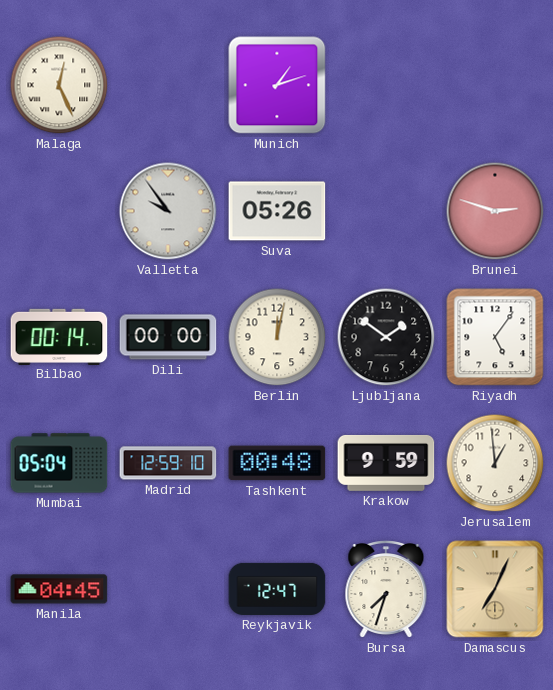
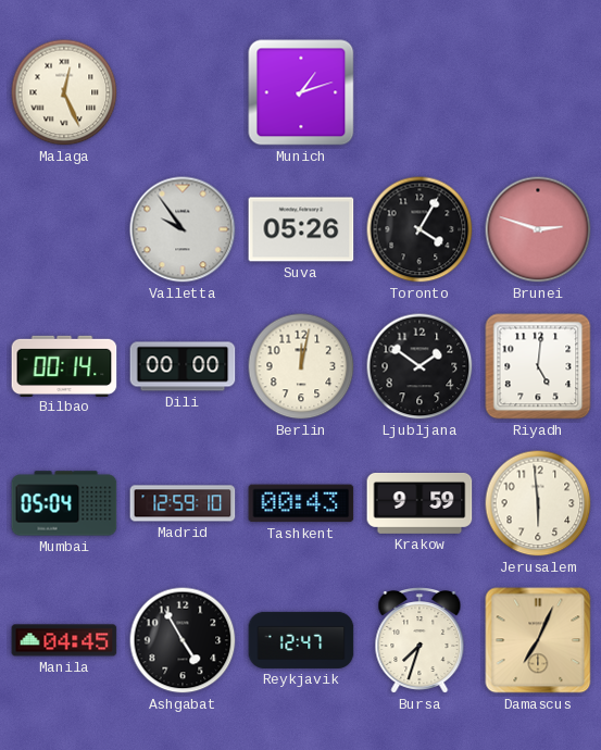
Toronto: none -> 4:05
Riyadh: 5:06 -> 5:01
Tashkent: 00:48 -> 00:43
Jerusalem: 12:59 -> 5:59
Ashgabat: none -> 4:55
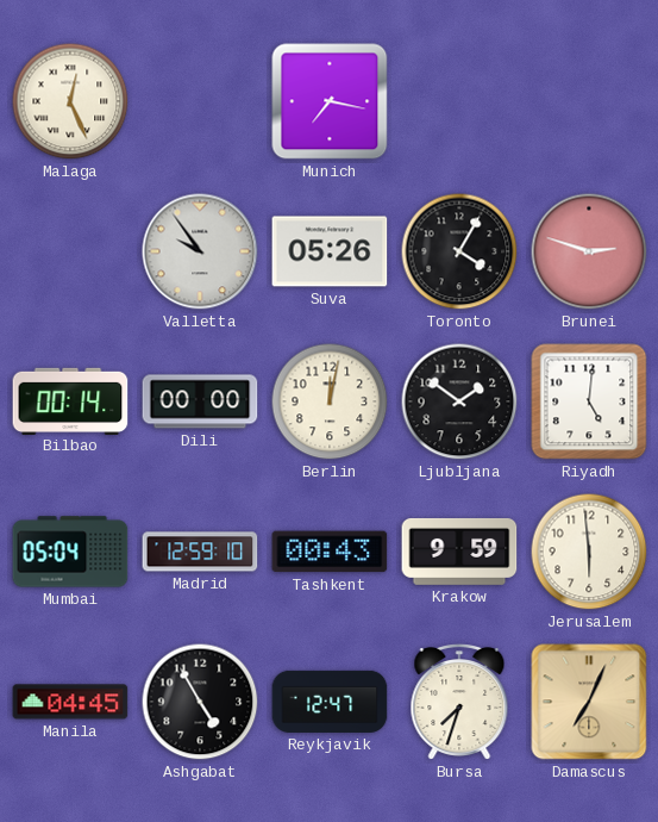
Munich: 1:12 -> 7:17
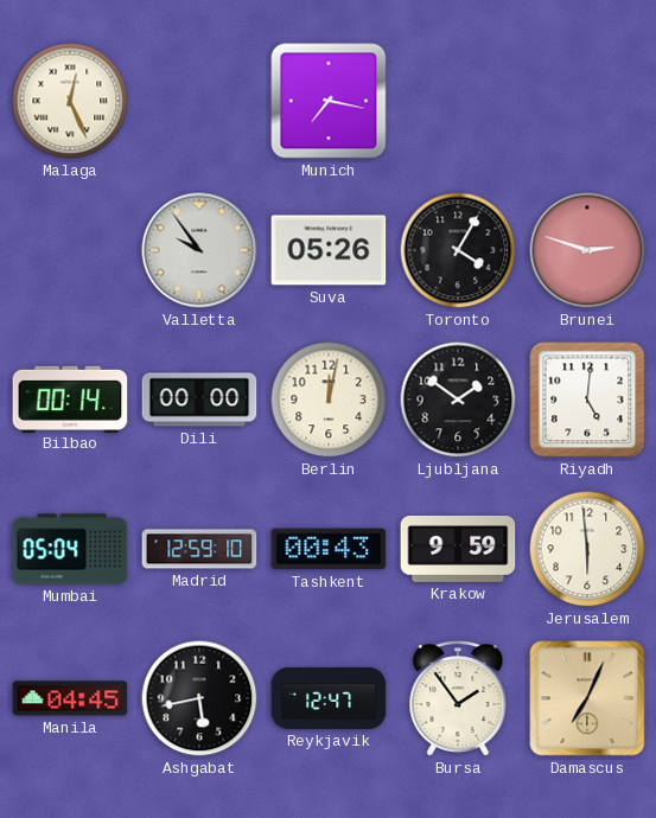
Ashgabat: 4:55 -> 5:43
Bursa: 7:33 -> 1:54
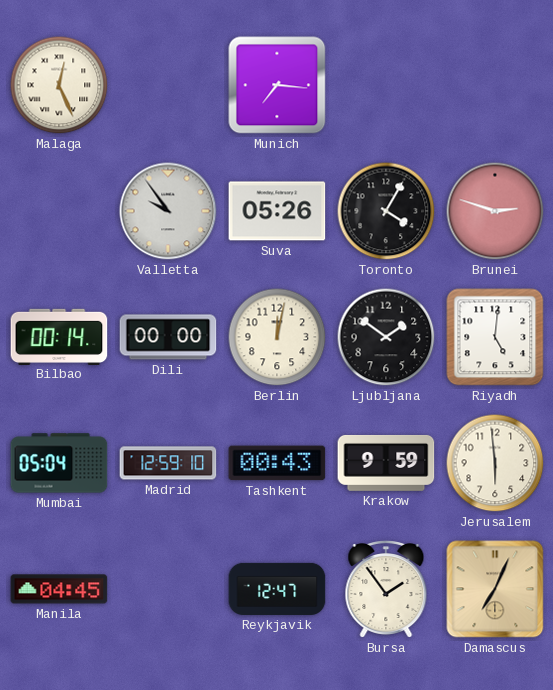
Munich: 7:17 -> 7:16
Ashgabat: 5:43 -> none
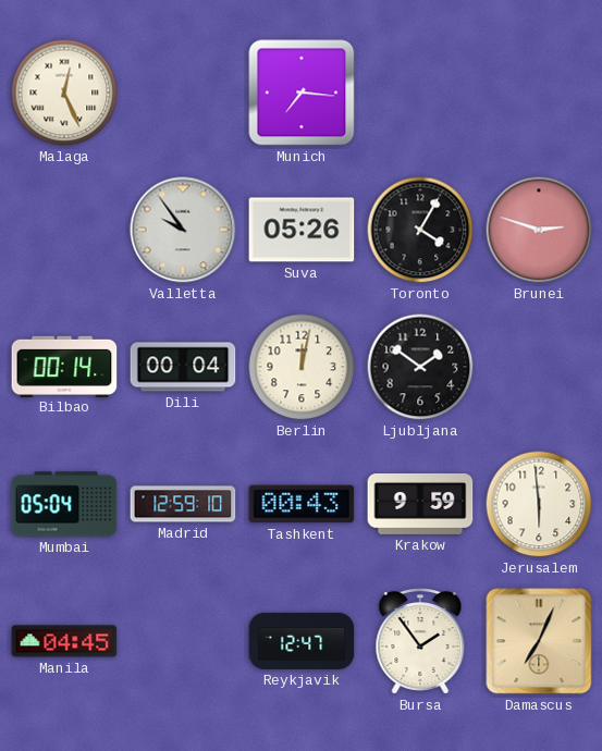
Dili: 00:00 -> 00:04
Riyadh: 5:01 -> none
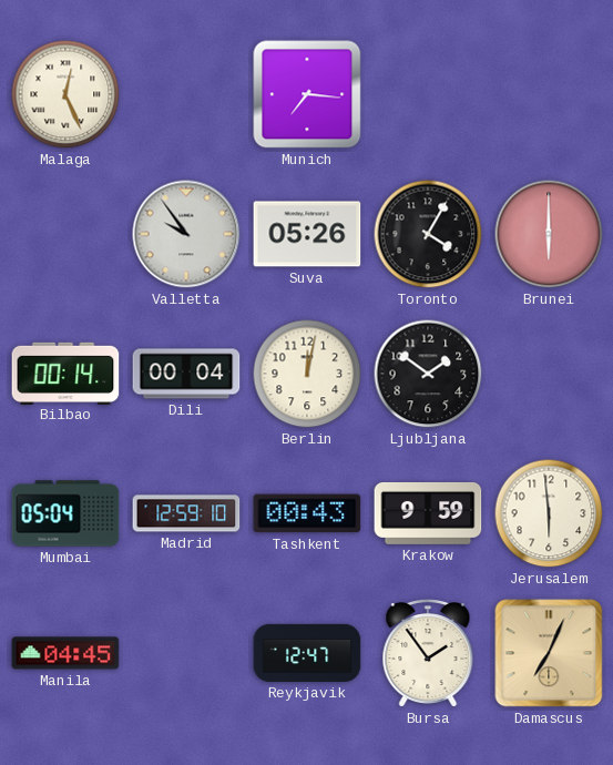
Brunei: 2:48 -> 6:00
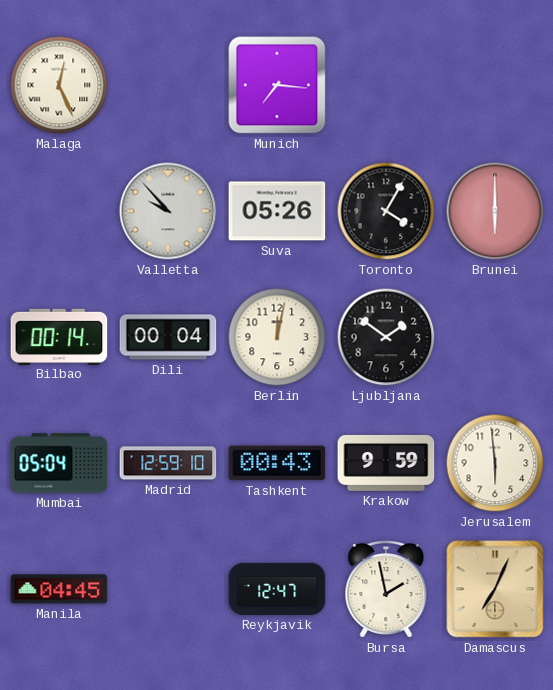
Valletta: 9:54 -> 9:53
Bursa: 1:54 -> 1:58
